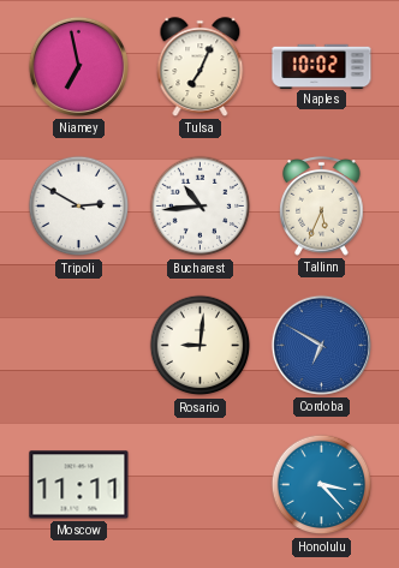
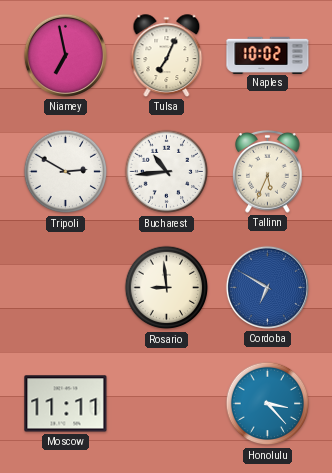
Rosario: 9:01 -> 8:59
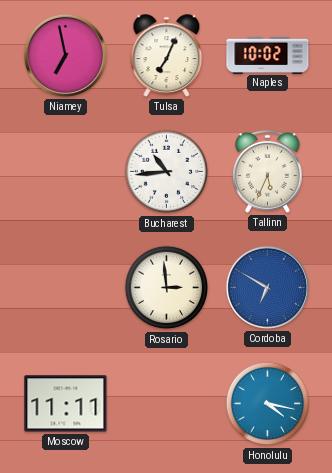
Tripoli: 2:50 -> none
Rosario: 8:59 -> 2:59
Honolulu: 3:23 -> 4:17
